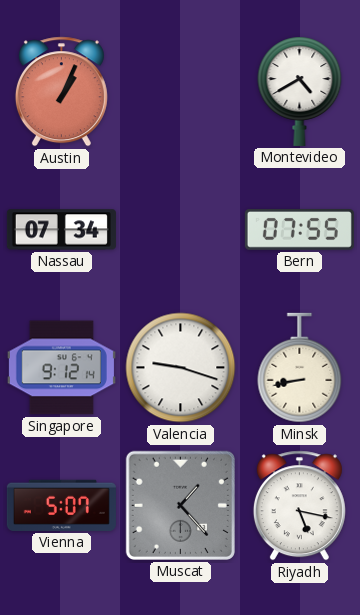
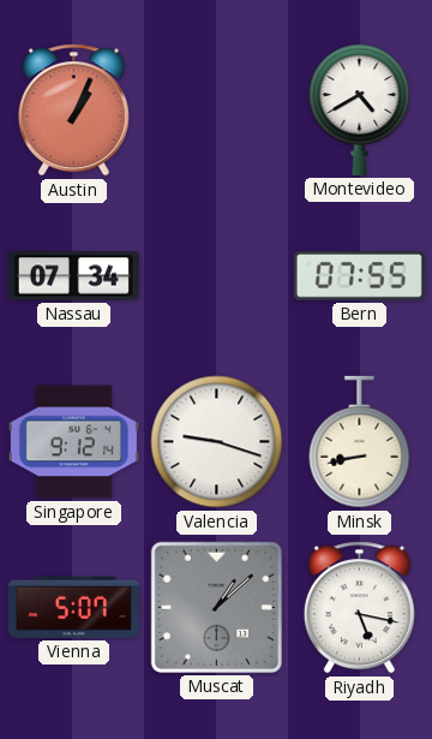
Muscat: 1:23 -> 1:08
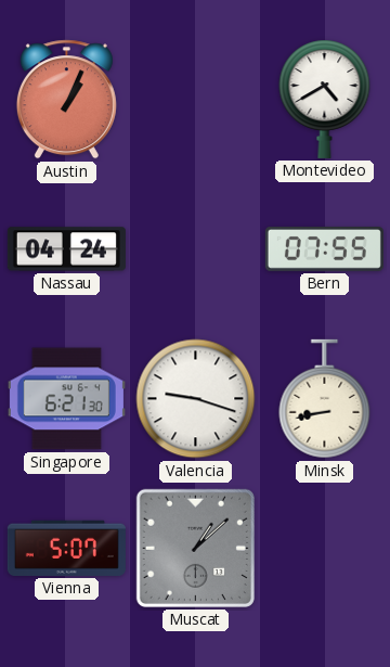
Nassau: 07:34 -> 04:24
Singapore: 9:12 -> 6:21
Riyadh: 5:17 -> none
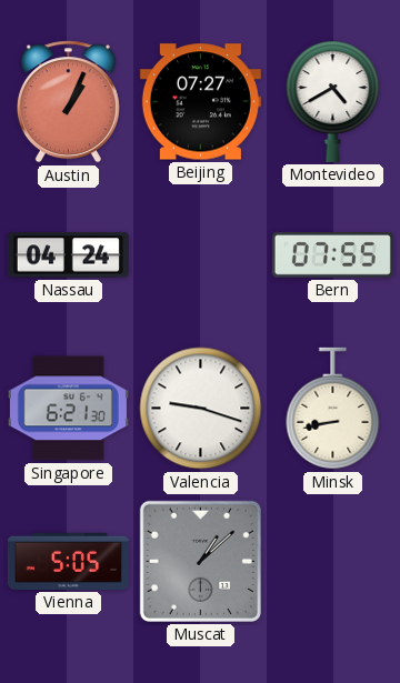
Beijing: none -> 07:27
Vienna: 5:07 -> 5:05
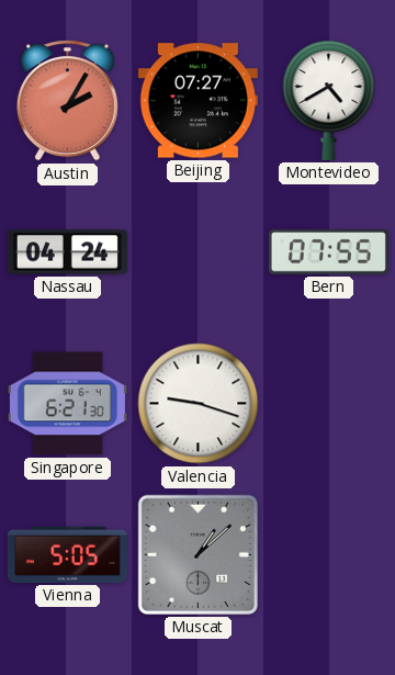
Austin: 1:04 -> 2:05
Minsk: 8:43 -> none
